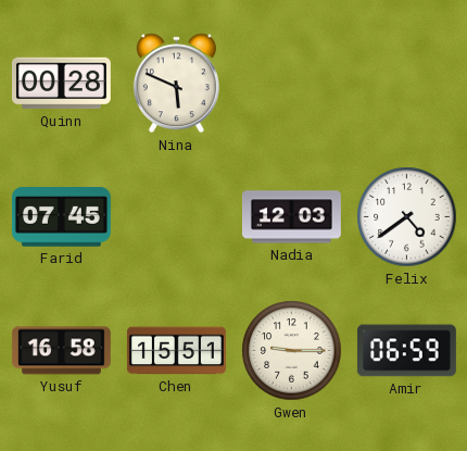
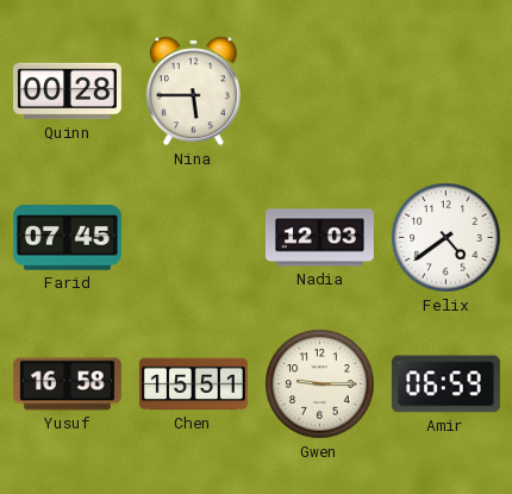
Nina: 5:49 -> 5:45
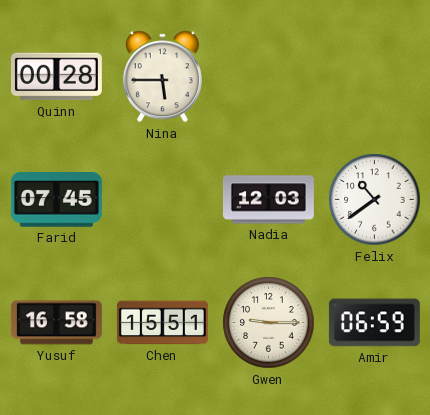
Felix: 4:39 -> 10:39
